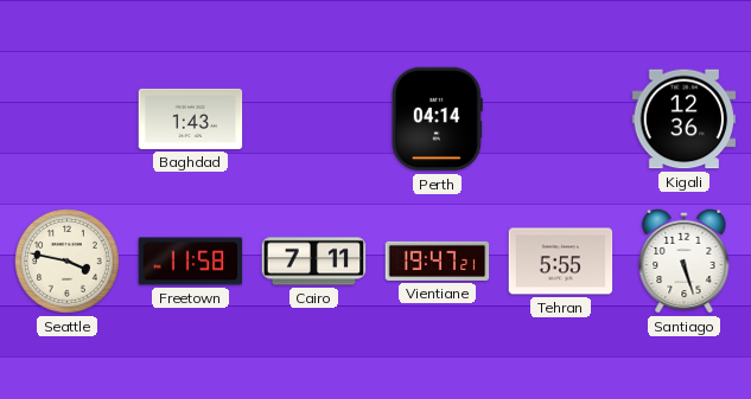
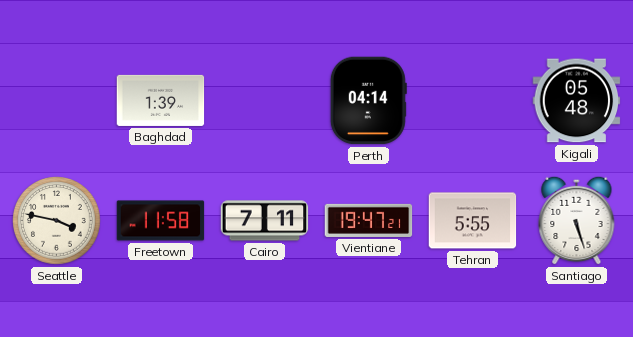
Baghdad: 1:43 -> 1:39
Kigali: 12:36 -> 05:48
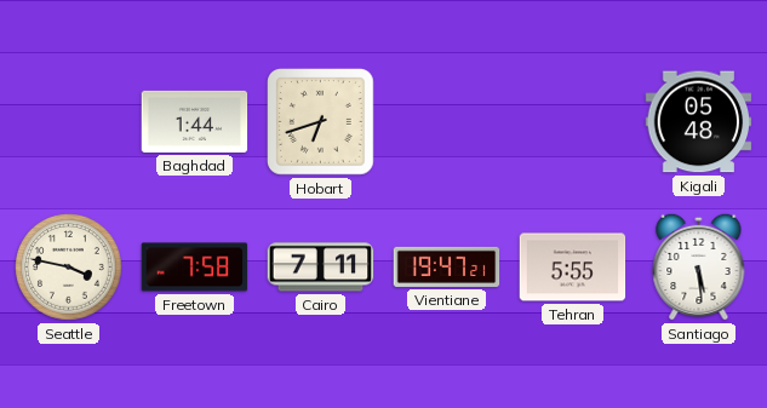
Baghdad: 1:39 -> 1:44
Hobart: none -> 6:42
Perth: 04:14 -> none
Freetown: 11:58 -> 7:58
Santiago: 5:27 -> 5:29
